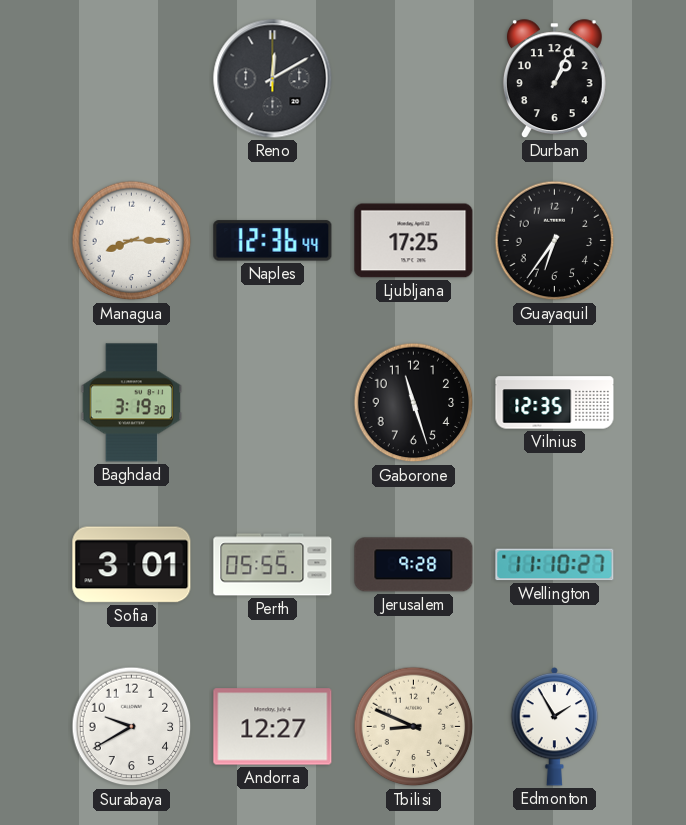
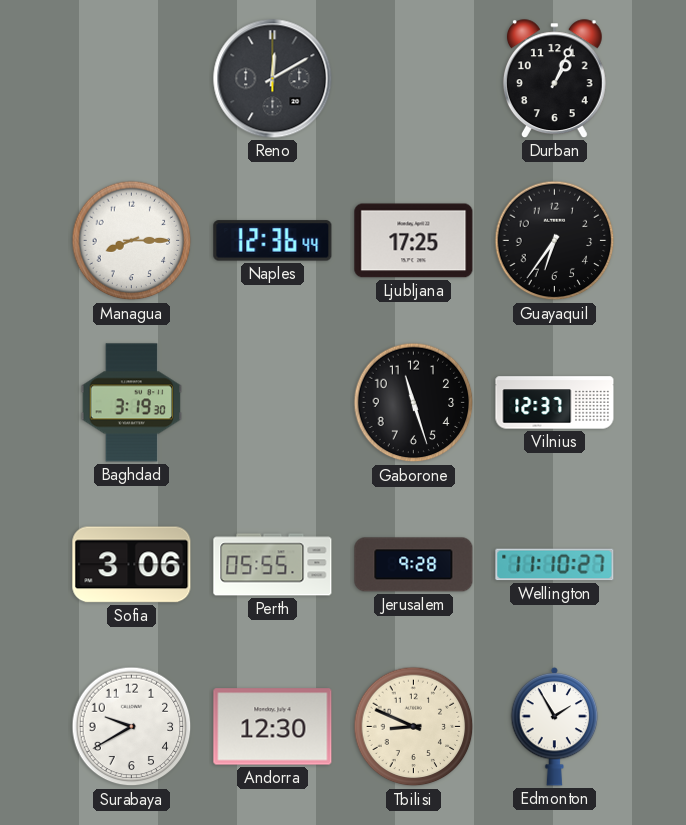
Vilnius: 12:35 -> 12:37
Sofia: 3:01 -> 3:06
Andorra: 12:27 -> 12:30
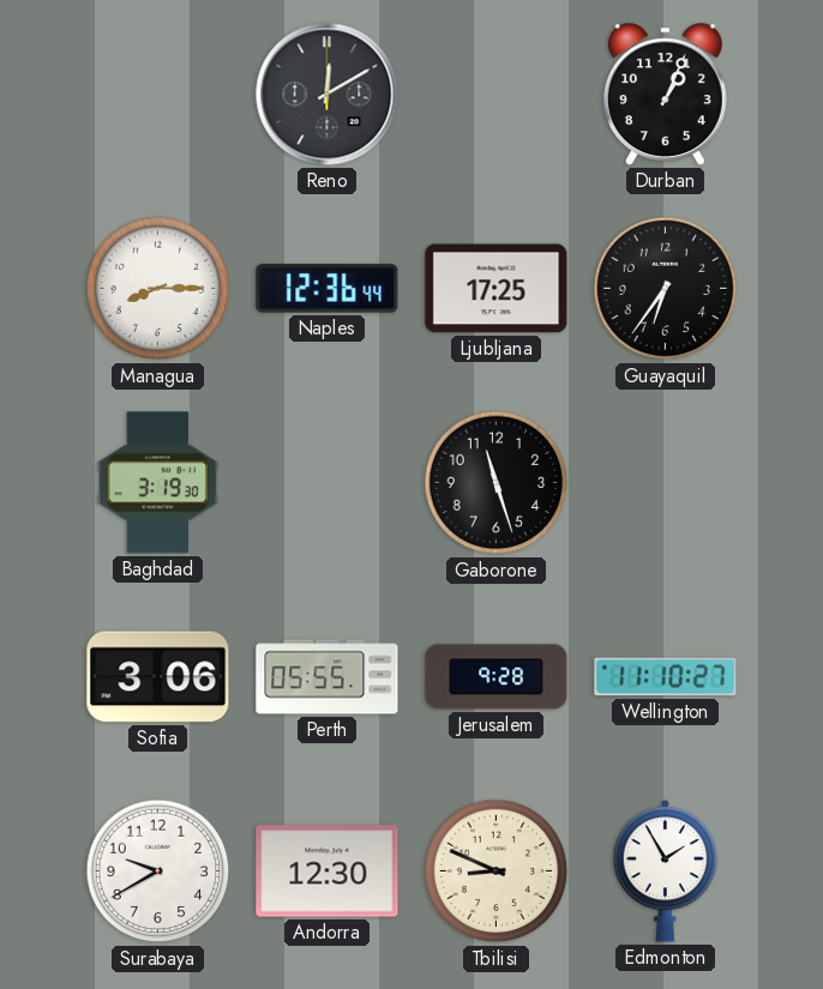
Vilnius: 12:37 -> none
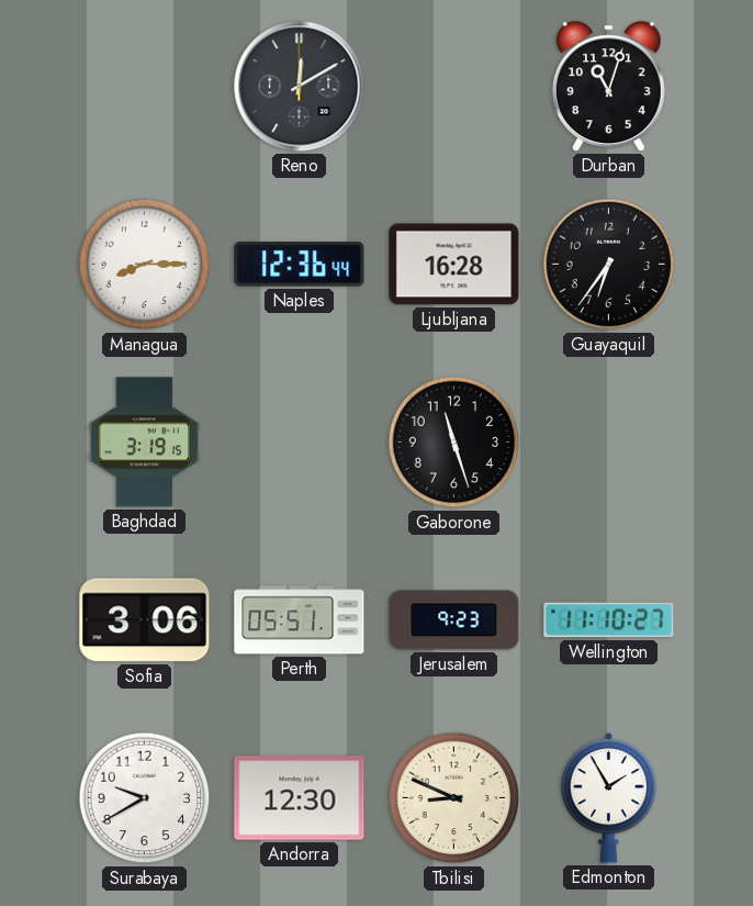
Durban: 1:04 -> 11:03
Ljubljana: 17:25 -> 16:28
Baghdad: 3:19:30 -> 3:19:15
Perth: 05:55 -> 05:51
Jerusalem: 9:28 -> 9:23
